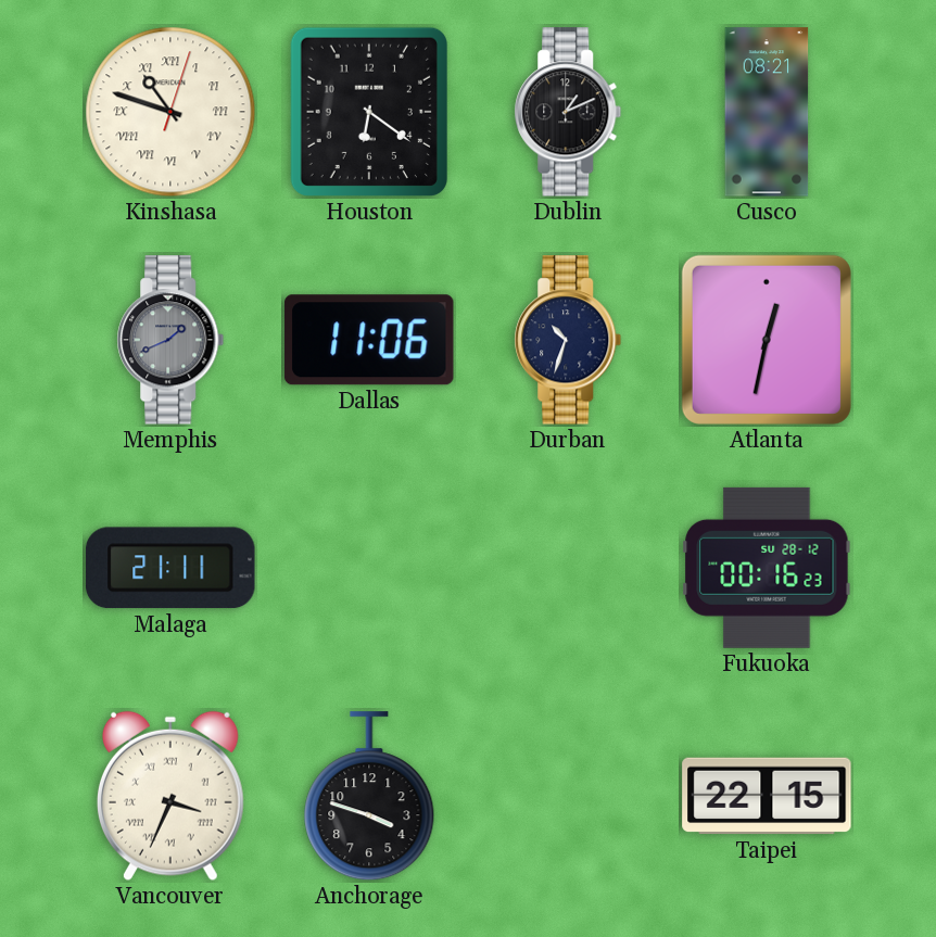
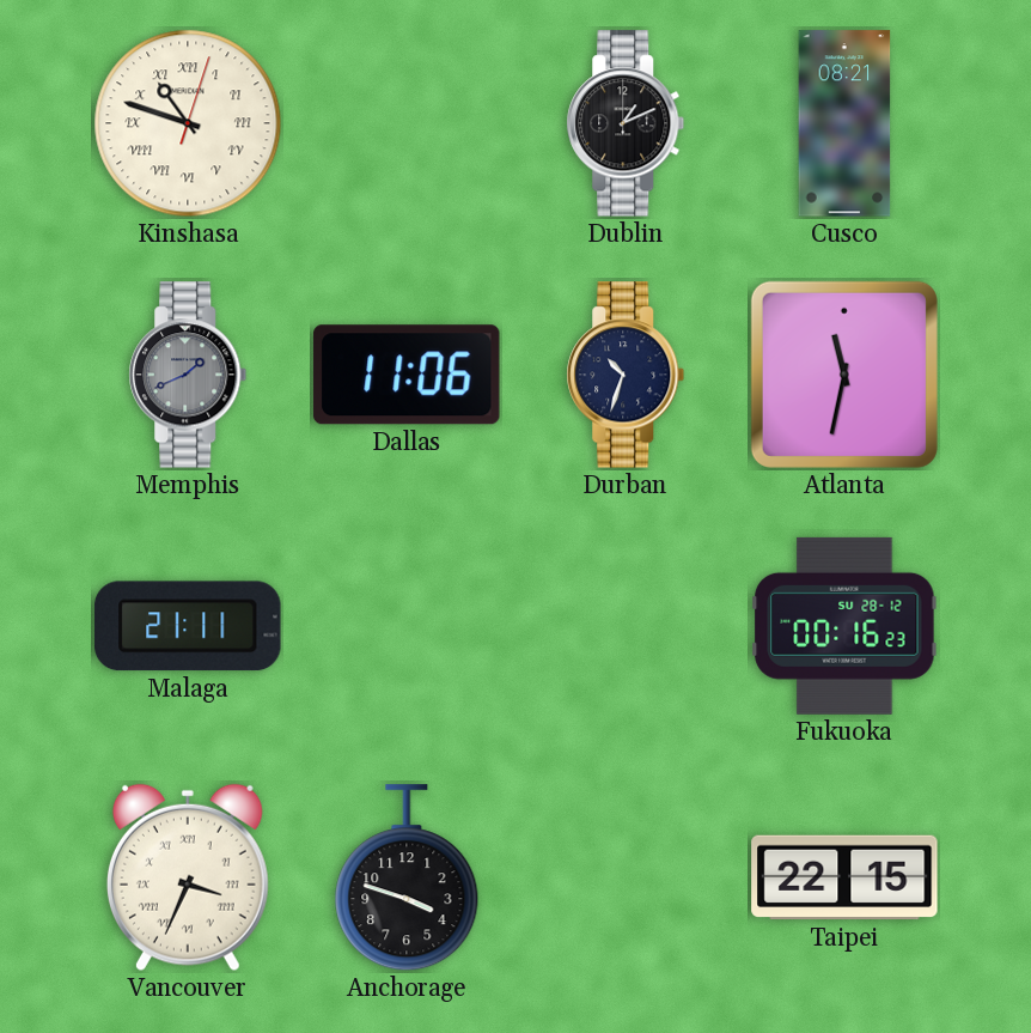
Houston: 6:21 -> none
Atlanta: 12:32 -> 11:32
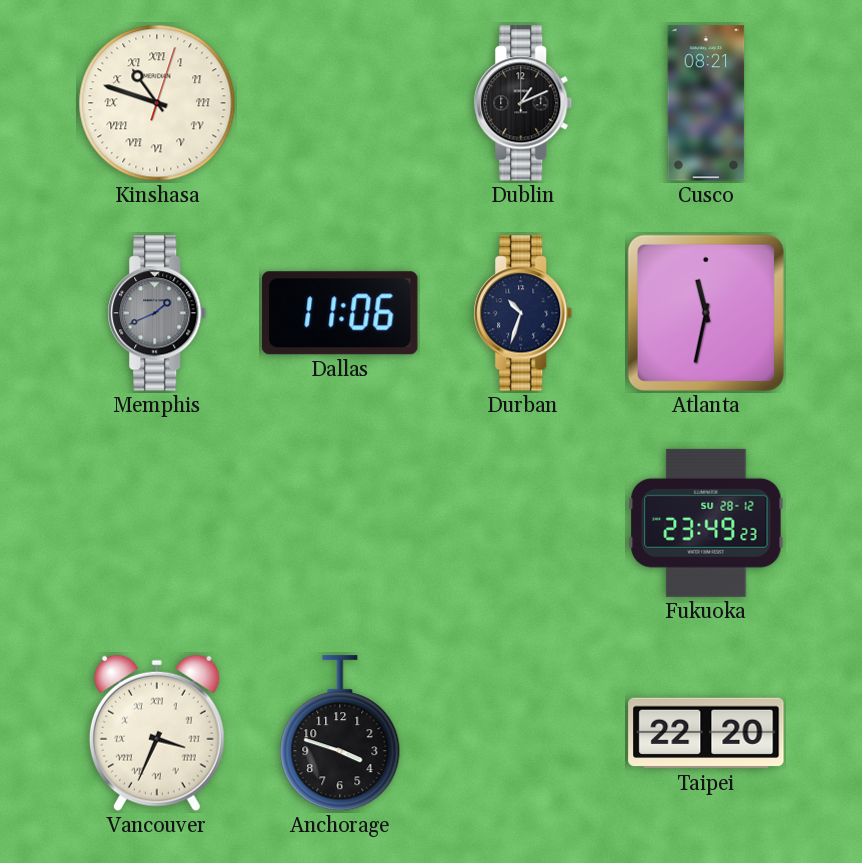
Malaga: 21:11 -> none
Fukuoka: 00:16 -> 23:49
Taipei: 22:15 -> 22:20
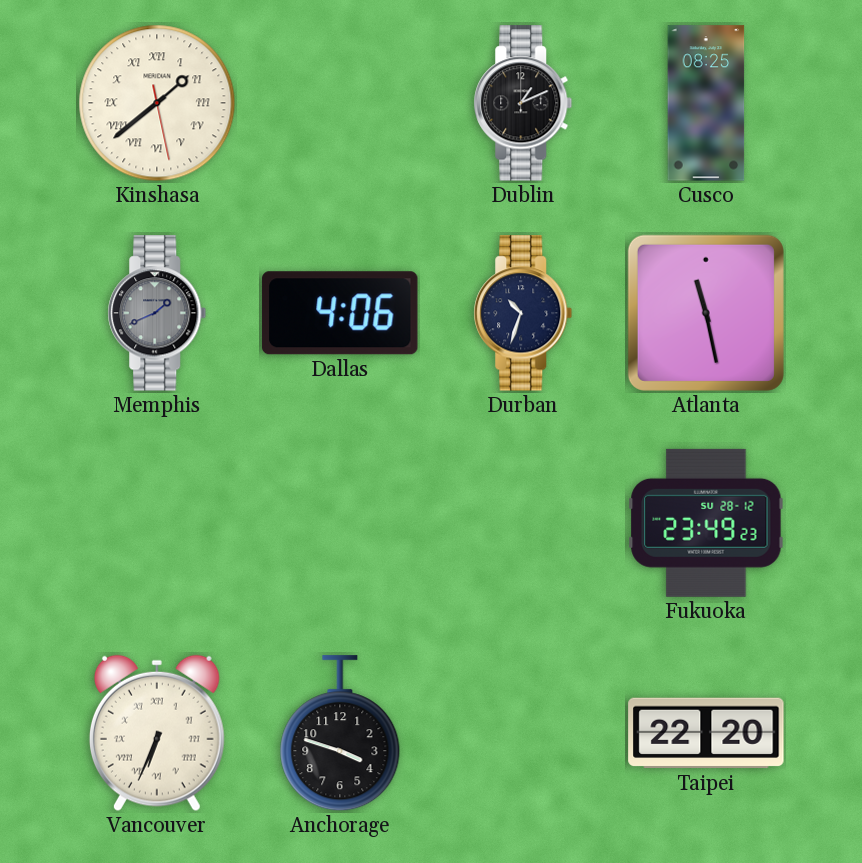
Kinshasa: 10:48 -> 1:38
Cusco: 08:21 -> 08:25
Dallas: 11:06 -> 4:06
Atlanta: 11:32 -> 11:28
Vancouver: 3:34 -> 6:34
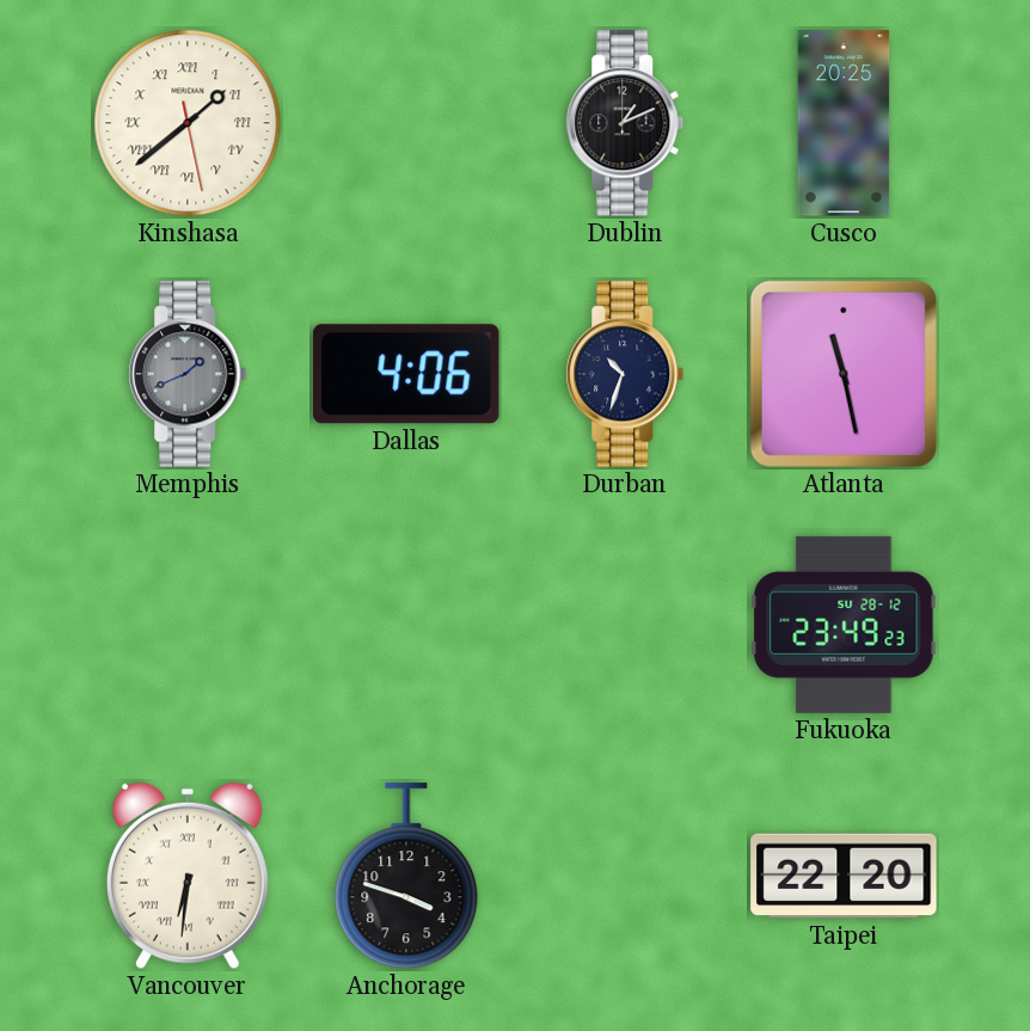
Cusco: 08:25 -> 20:25
Vancouver: 6:34 -> 6:31
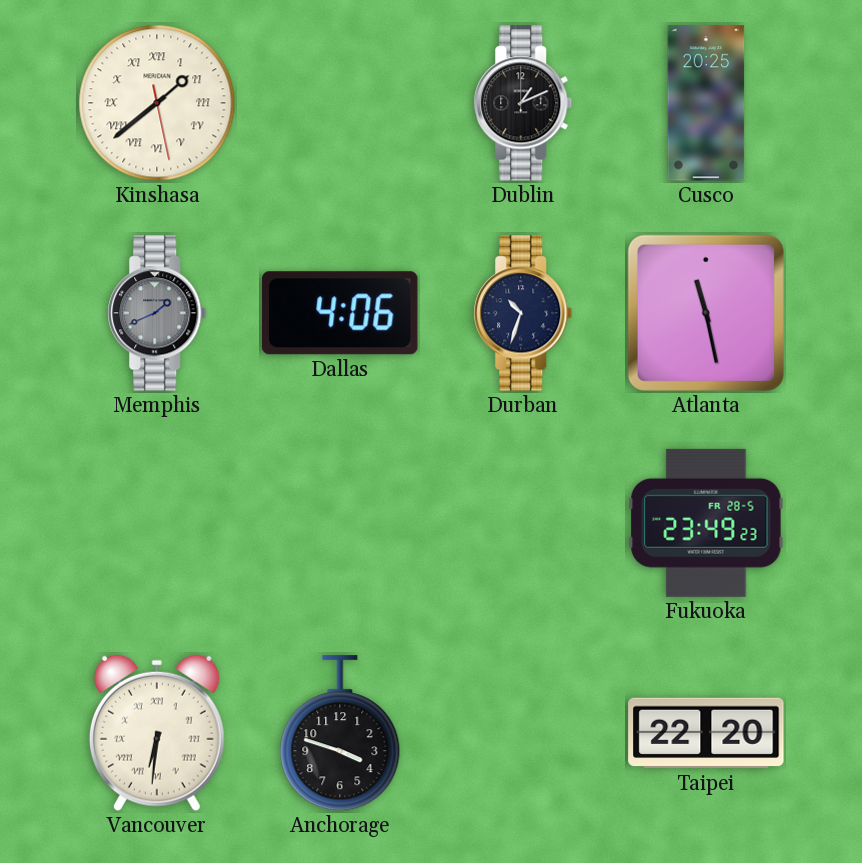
Fukuoka date: SU 28-12 -> FR 28-5
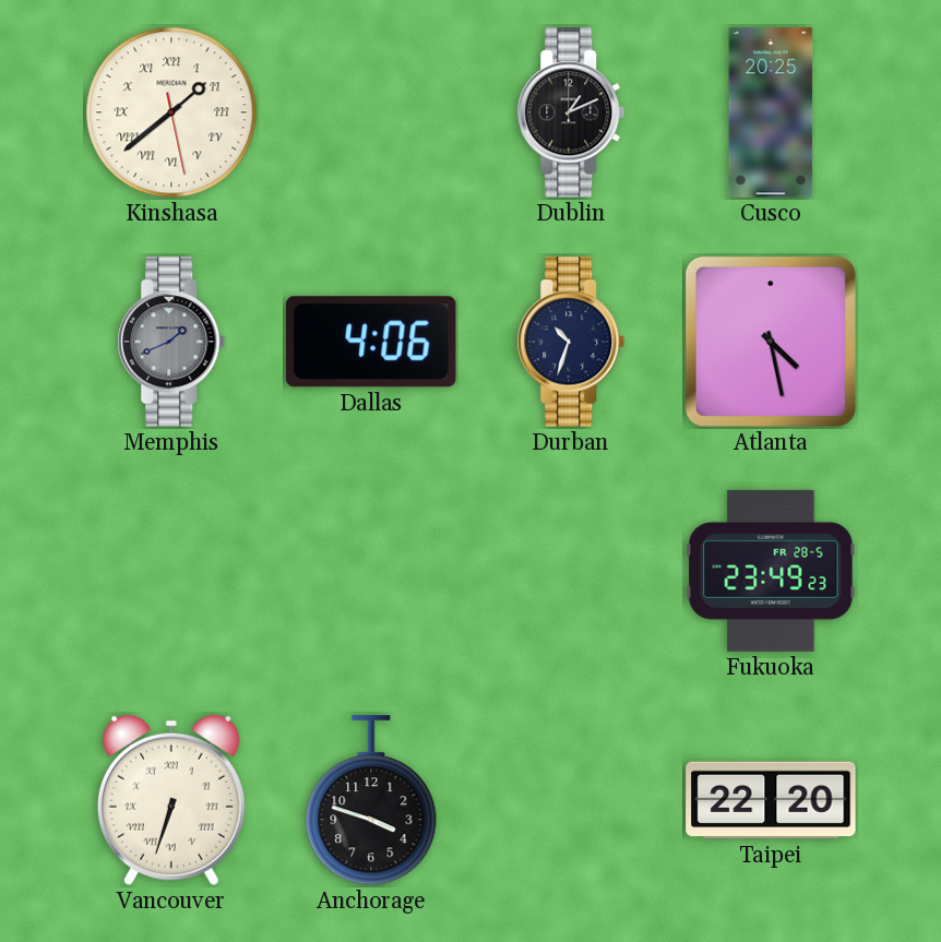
Atlanta: 11:28 -> 4:28
Vancouver: 6:31 -> 6:33
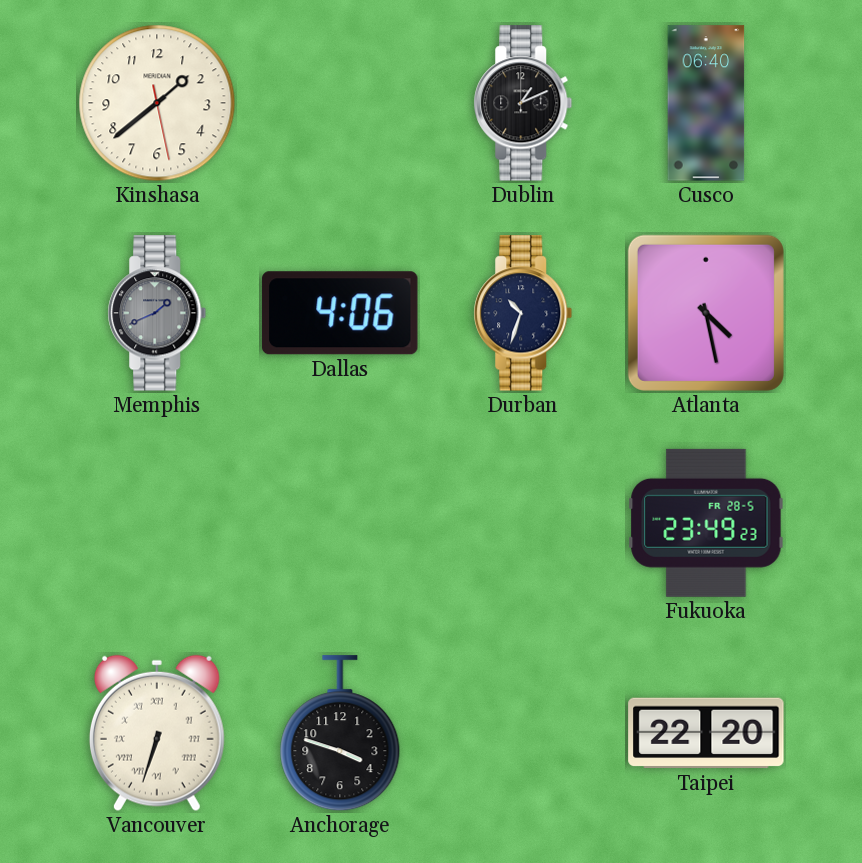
Kinshasa numerals: Roman -> Arabic
Cusco: 20:25 -> 06:40
